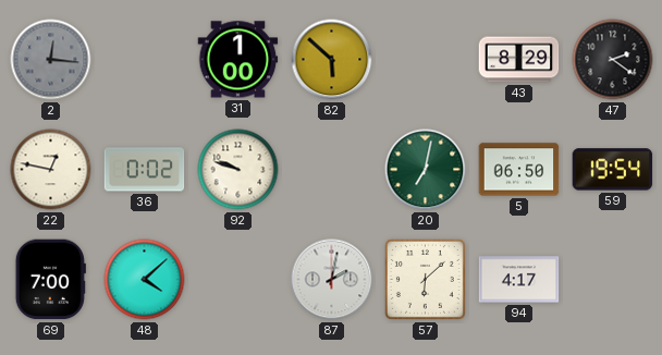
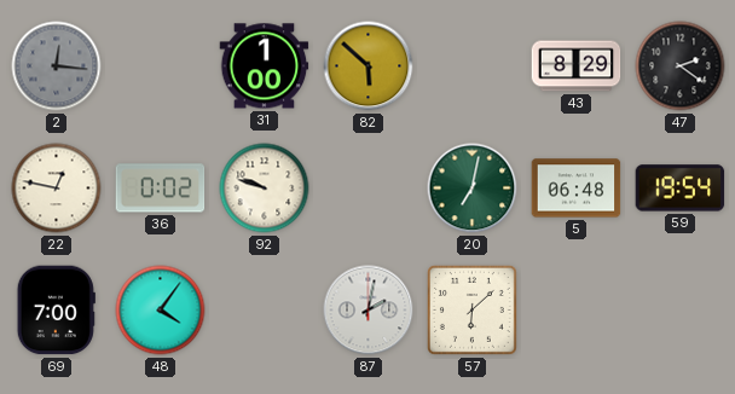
5: 06:50 -> 06:48
48: 4:08 -> 4:06
94: 4:17 -> none
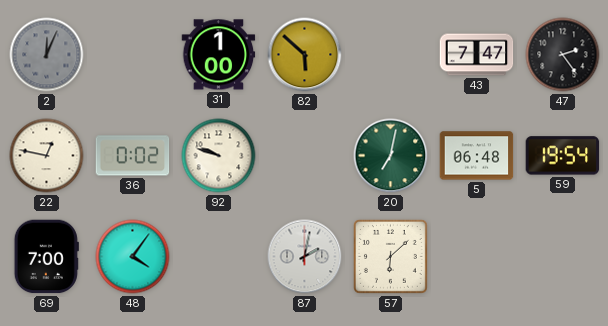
2: 12:16 -> 12:04
43: 8:29 -> 7:47
47: 2:21 -> 2:24
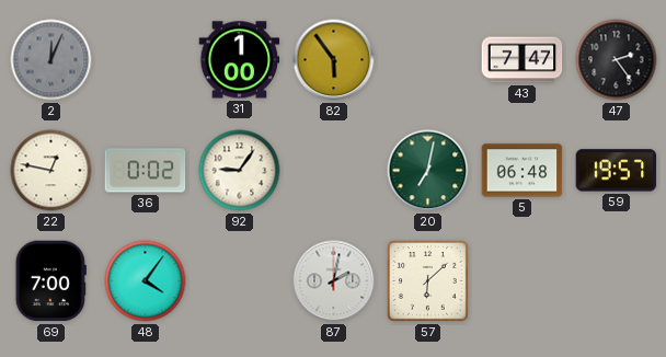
82: 5:52 -> 5:54
92: 9:48 -> 9:06
59: 19:54 -> 19:57
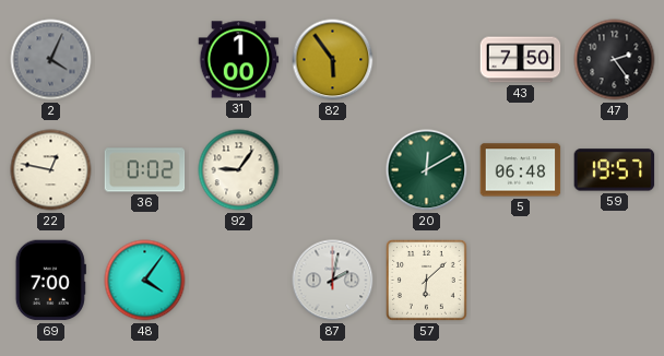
2: 12:04 -> 4:04
43: 7:47 -> 7:50
20: 7:02 -> 12:10
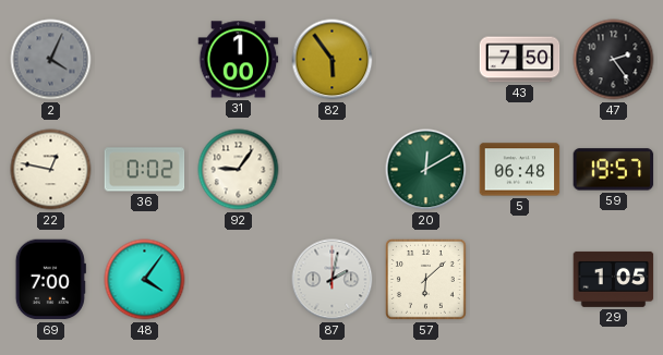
29: none -> 1:05
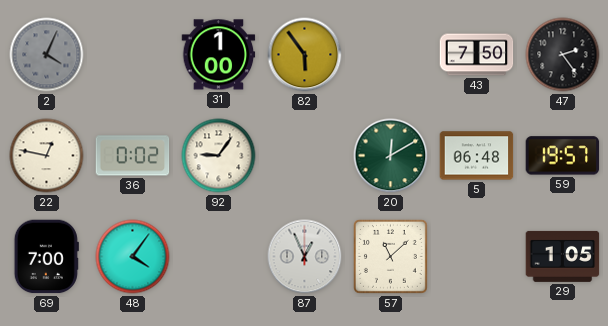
87: 2:02 -> 12:56
57: 6:08 -> 11:08
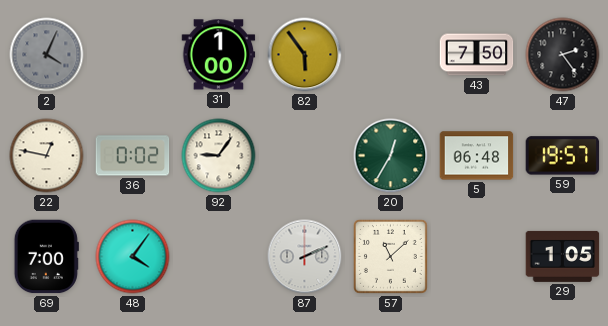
20: 12:10 -> 12:35
87: 12:56 -> 2:11
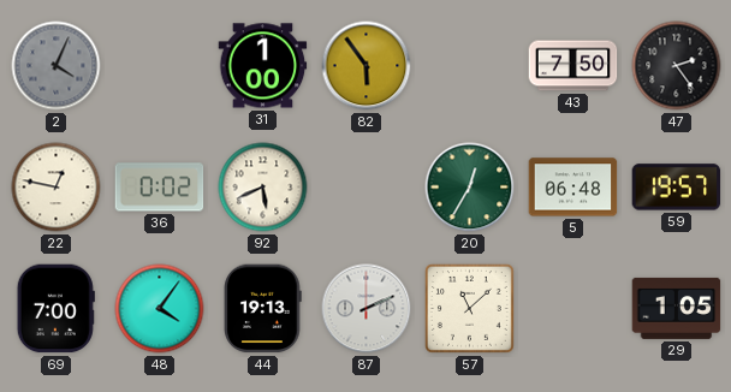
92: 9:06 -> 5:41
44: none -> 19:13
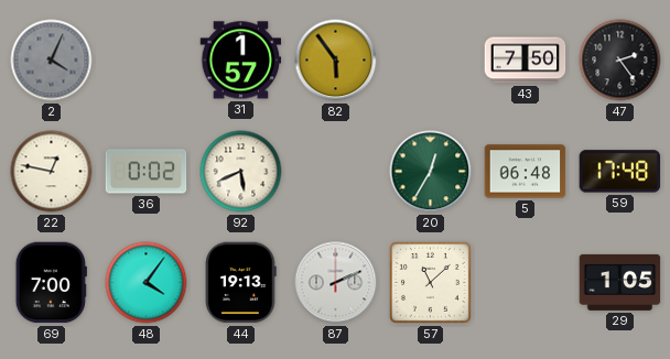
31: 1:00 -> 1:57
59: 19:57 -> 17:48
